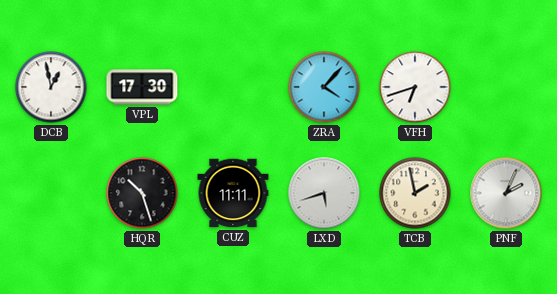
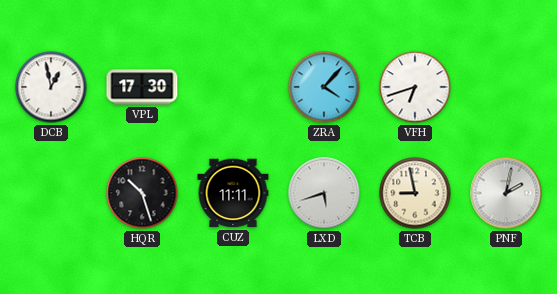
TCB: 1:58 -> 8:58
PNF: 2:04 -> 2:02
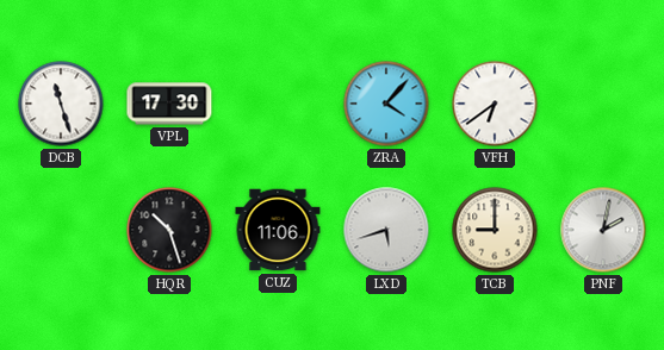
DCB: 12:58 -> 11:27
VFH: 6:42 -> 6:39
CUZ: 11:11 -> 11:06
TCB: 8:58 -> 9:00
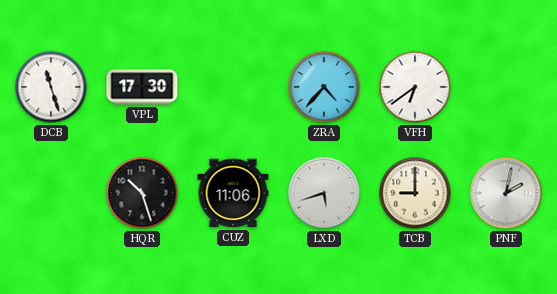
ZRA: 4:07 -> 4:37
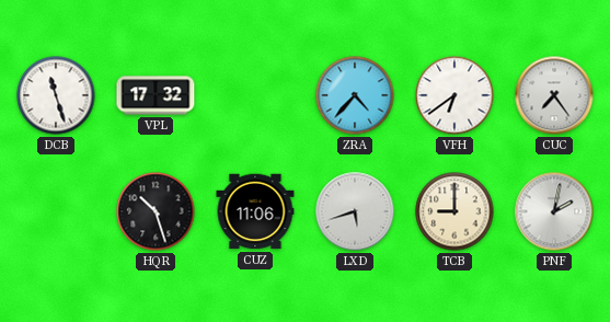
VPL: 17:30 -> 17:32
CUC: none -> 7:24
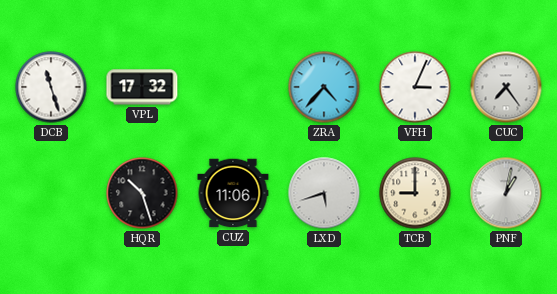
VFH: 6:39 -> 3:04
PNF: 2:02 -> 1:02
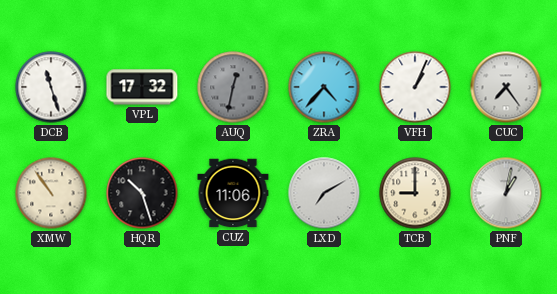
AUQ: none -> 12:32
VFH: 3:04 -> 1:04
XMW: none -> 10:54
LXD: 5:42 -> 7:10
